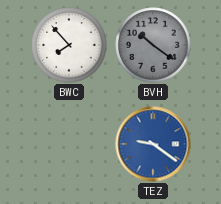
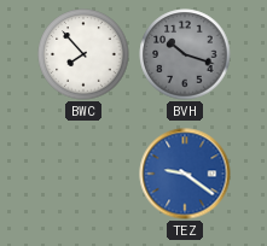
BVH: 10:21 -> 10:18
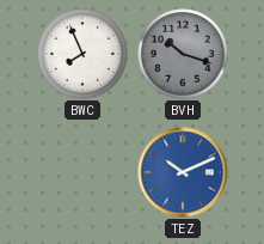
BWC: 7:53 -> 7:56
TEZ: 9:21 -> 10:11
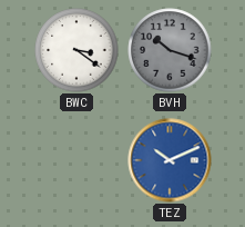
BWC: 7:56 -> 3:21
